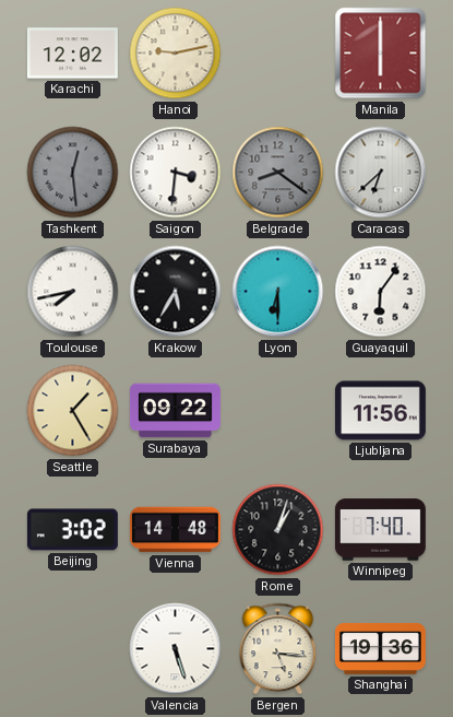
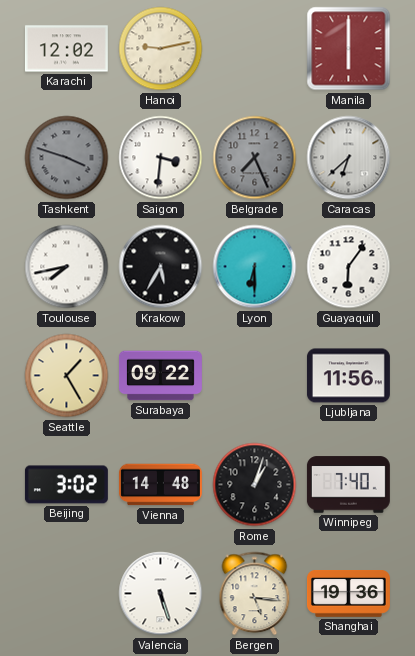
Tashkent: 12:29 -> 3:48
Belgrade: 8:21 -> 7:26
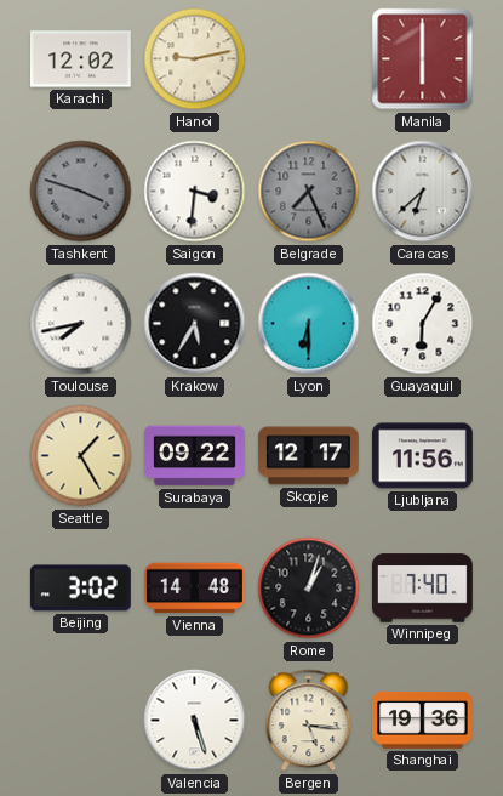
Guayaquil: 6:06 -> 6:05
Skopje: none -> 12:17
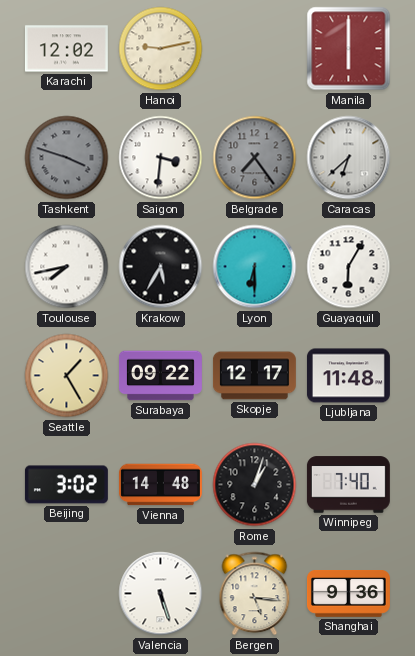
Belgrade: 7:26 -> 7:24
Ljubljana: 11:56 -> 11:48
Shanghai: 19:36 -> 9:36
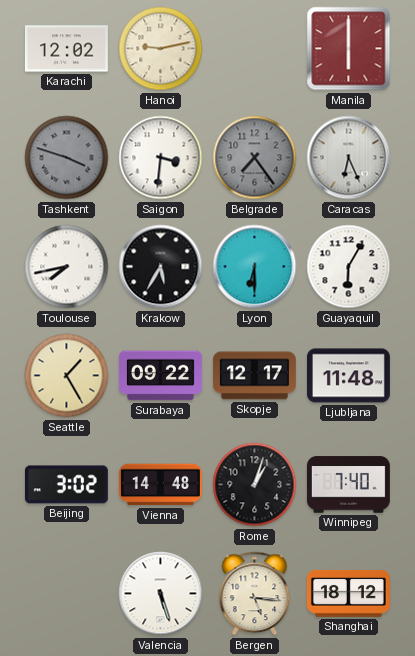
Caracas: 6:38 -> 6:26
Shanghai: 9:36 -> 18:12
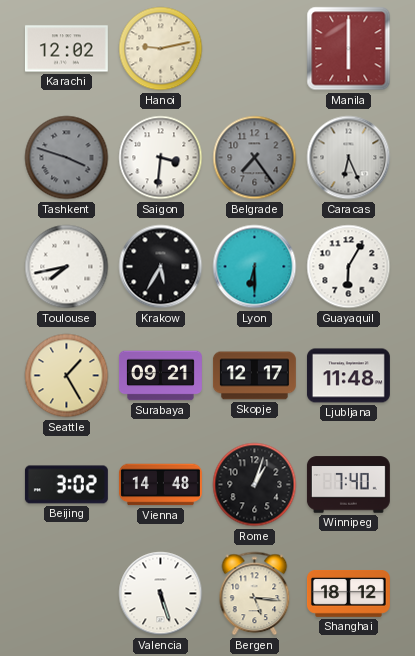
Surabaya: 09:22 -> 09:21
